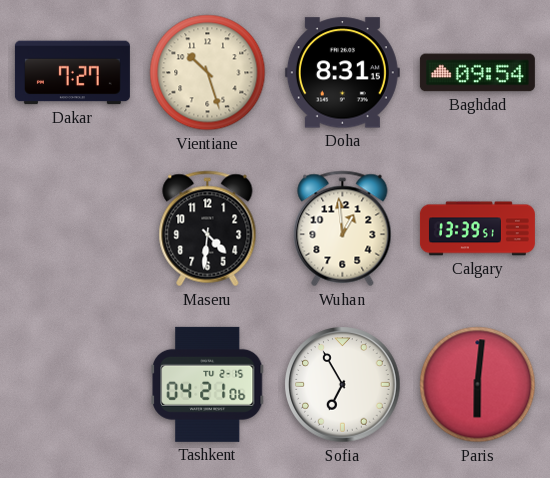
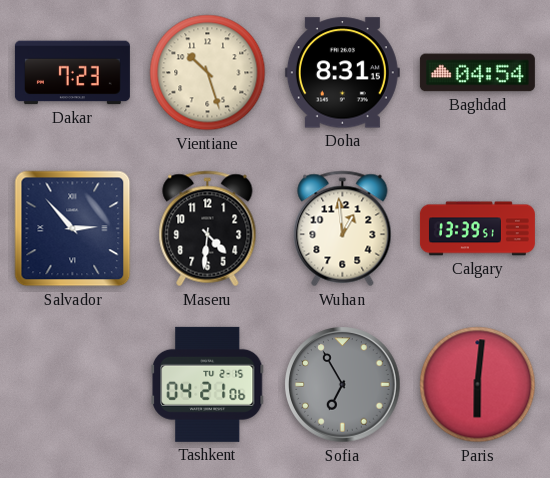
Dakar: 7:27 -> 7:23
Baghdad: 09:54 -> 04:54
Salvador: none -> 2:53
Sofia dial: white -> grey
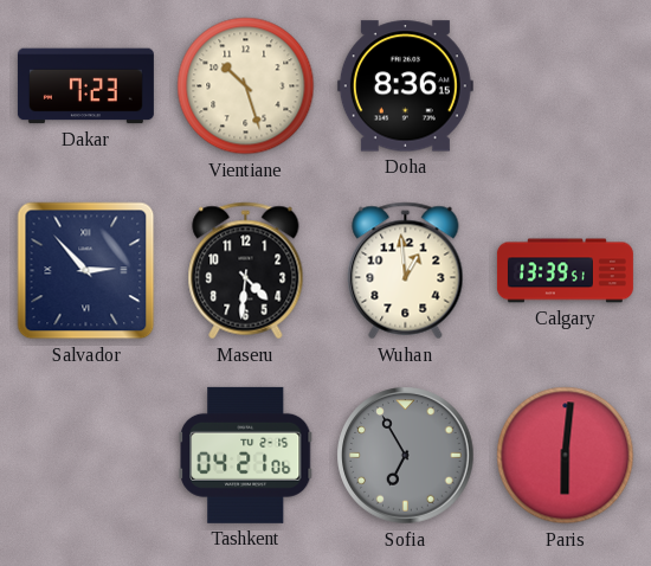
Doha: 8:31 -> 8:36
Baghdad: 04:54 -> none
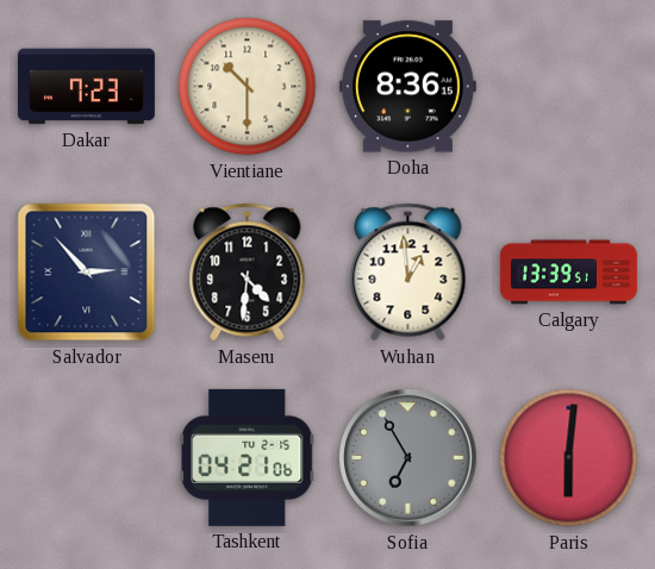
Vientiane: 10:27 -> 10:30
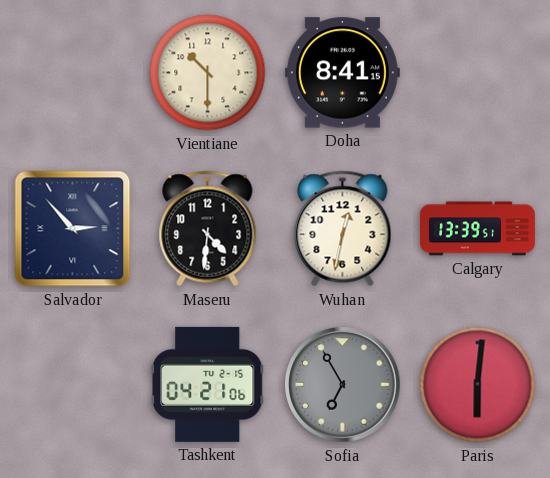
Dakar: 7:23 -> none
Doha: 8:36 -> 8:41
Wuhan: 12:59 -> 12:32
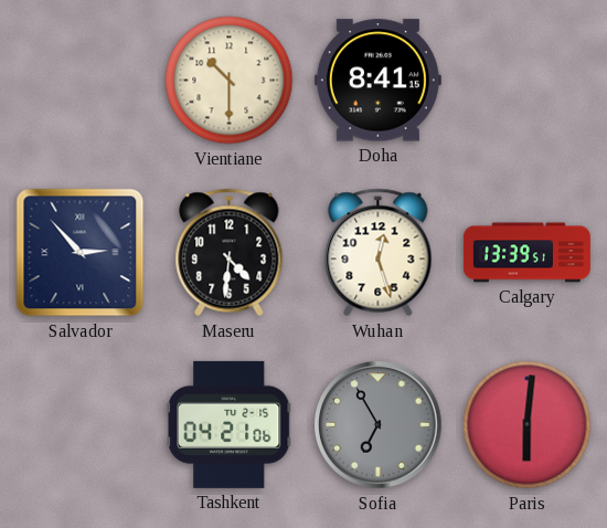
Wuhan: 12:32 -> 12:27
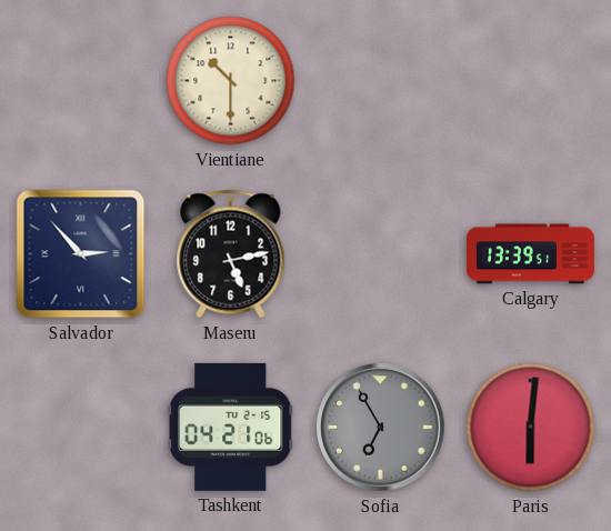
Doha: 8:41 -> none
Maseru: 4:31 -> 5:13
Wuhan: 12:27 -> none
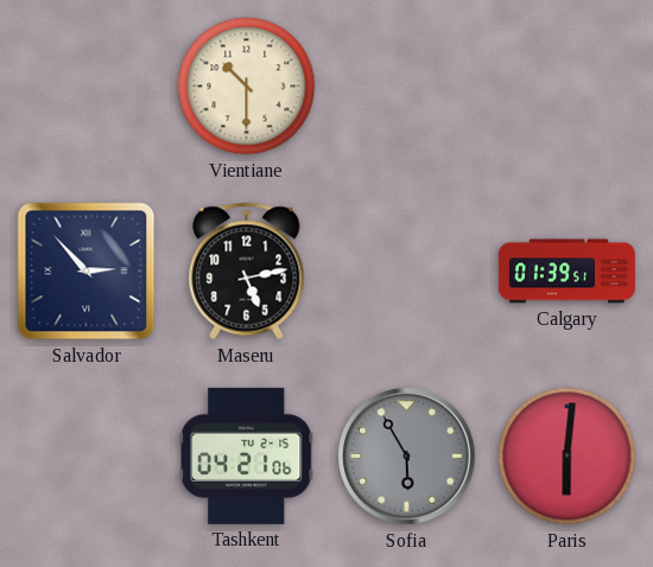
Calgary: 13:39 -> 01:39
Sofia: 6:55 -> 5:55
